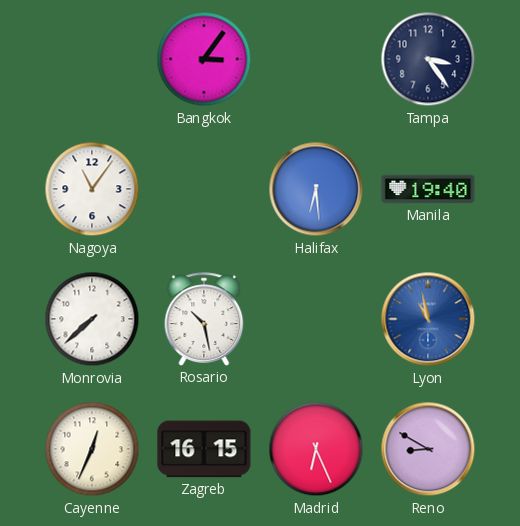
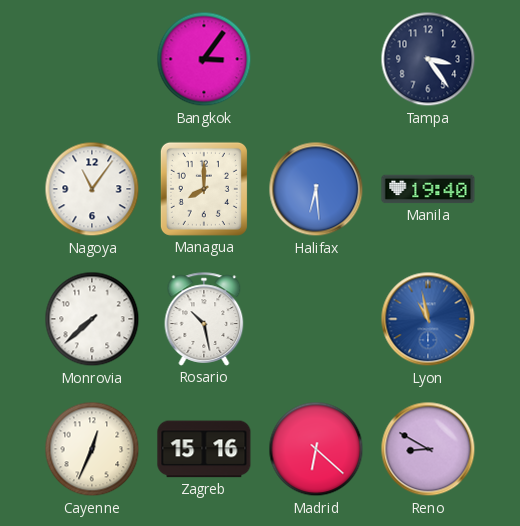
Managua: none -> 8:00
Zagreb: 16:15 -> 15:16
Madrid: 6:26 -> 6:22
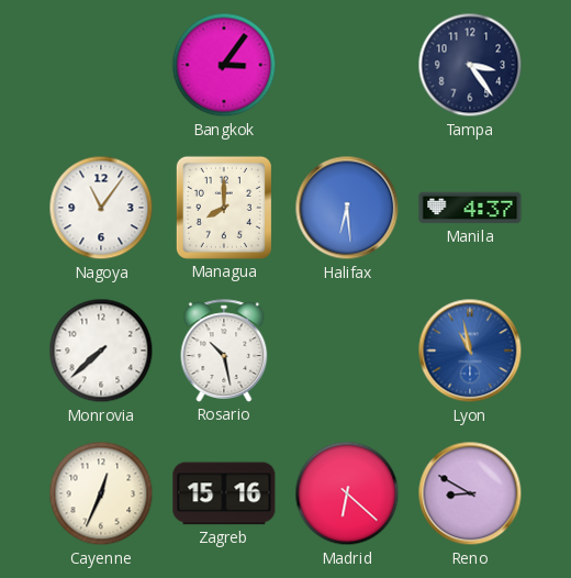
Manila: 19:40 -> 4:37
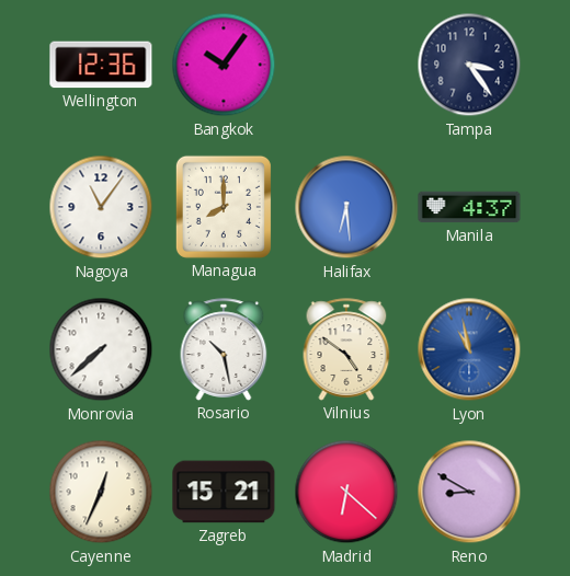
Wellington: none -> 12:36
Bangkok: 3:06 -> 10:06
Vilnius: none -> 4:51
Zagreb: 15:16 -> 15:21
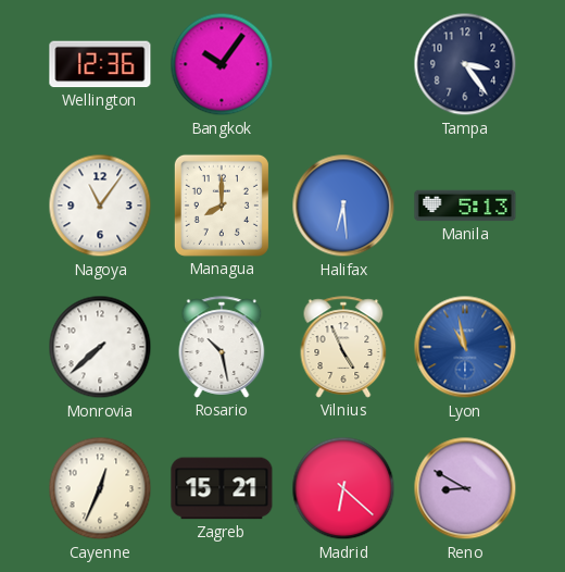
Manila: 4:37 -> 5:13
Vilnius: 4:51 -> 4:56
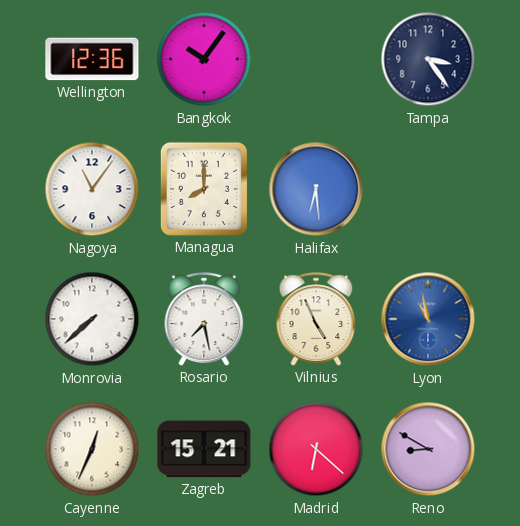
Manila: 5:13 -> none
Rosario: 10:28 -> 7:28
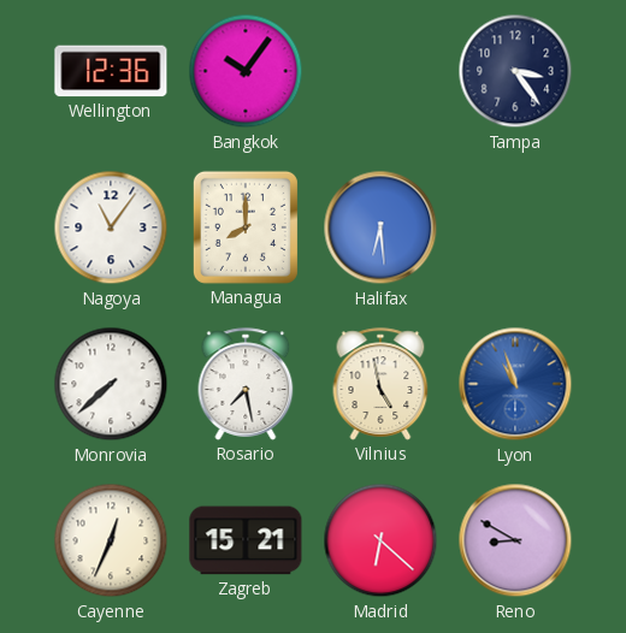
Vilnius: 4:56 -> 4:58
Lyon: 10:58 -> 10:57
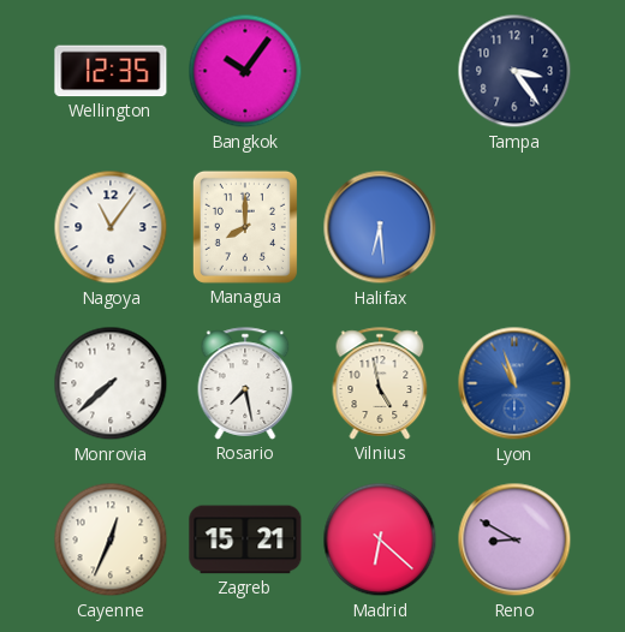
Wellington: 12:36 -> 12:35
